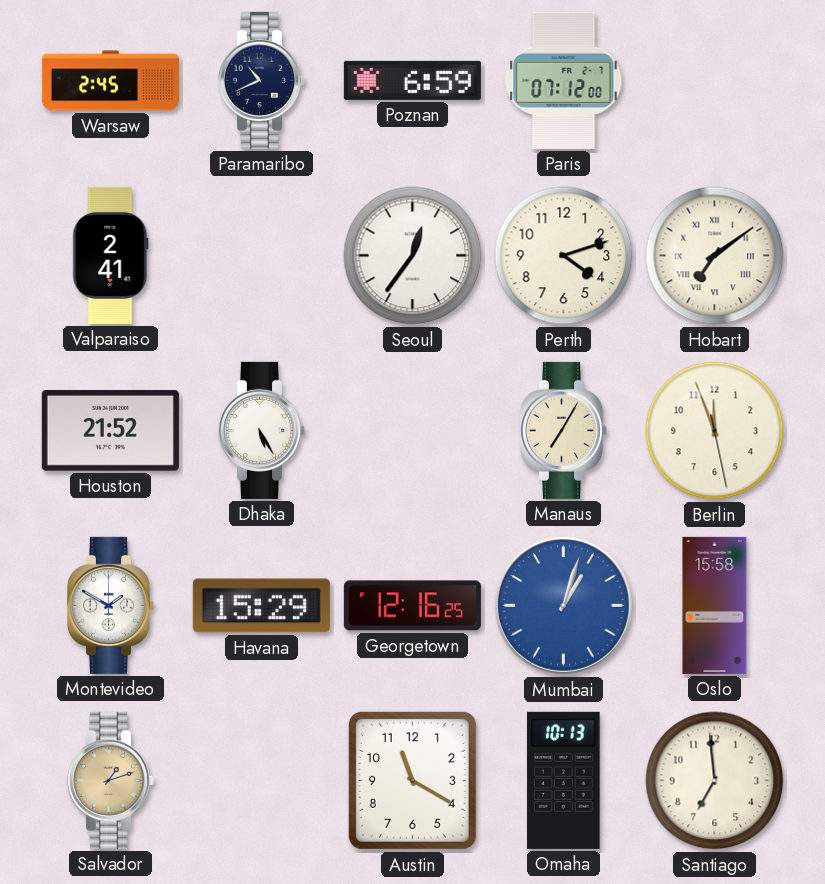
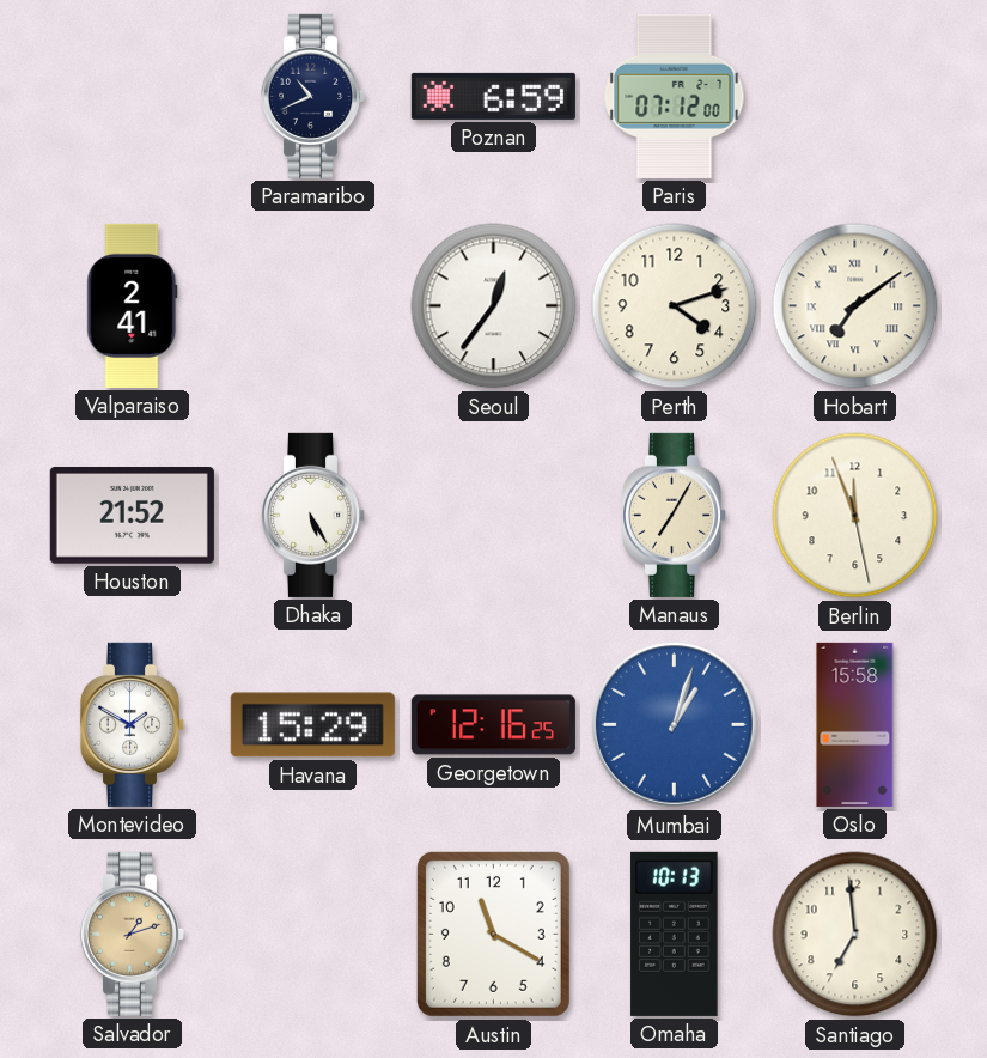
Warsaw: 2:45 -> none
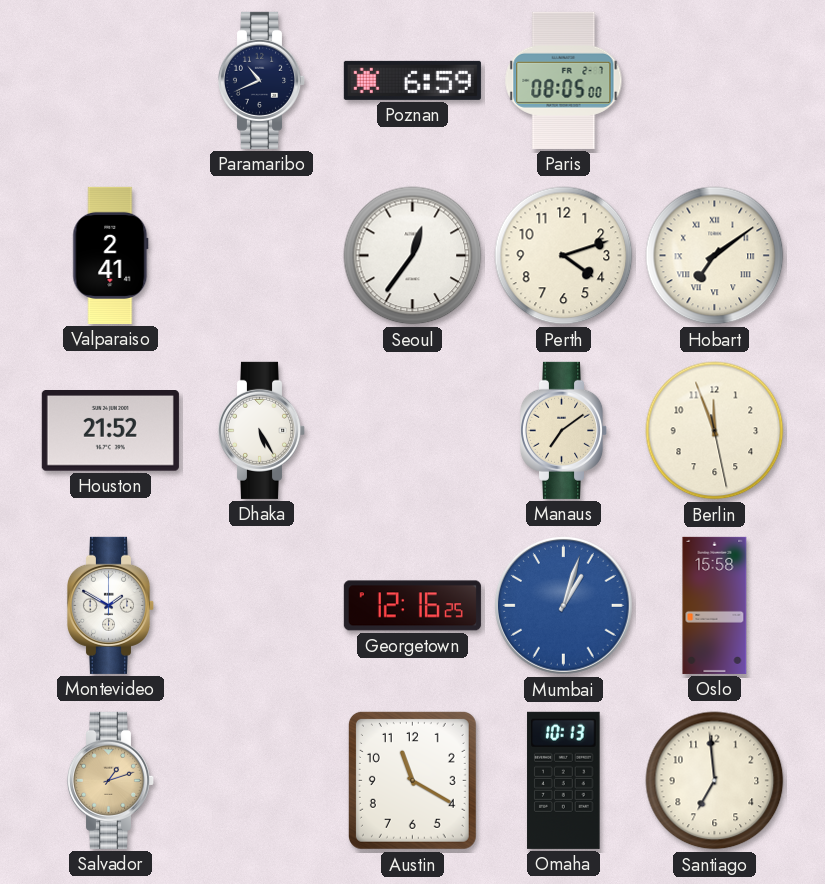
Paris: 07:12 -> 08:05
Manaus: 7:05 -> 7:09
Havana: 15:29 -> none
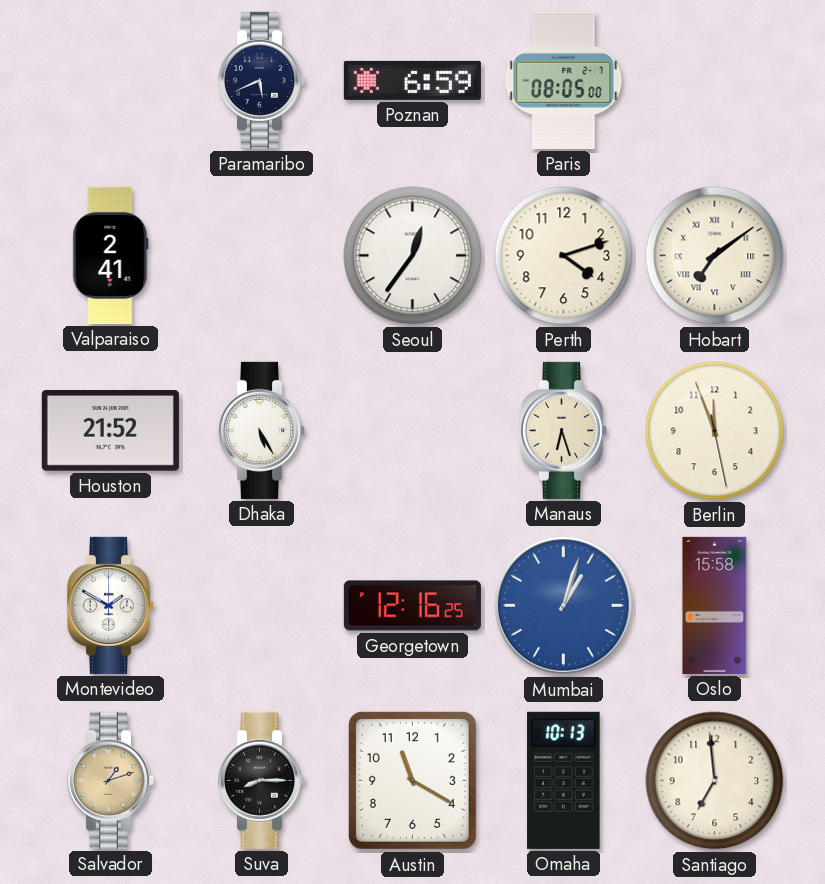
Paramaribo: 10:41 -> 5:41
Manaus: 7:09 -> 6:27
Suva: none -> 8:15
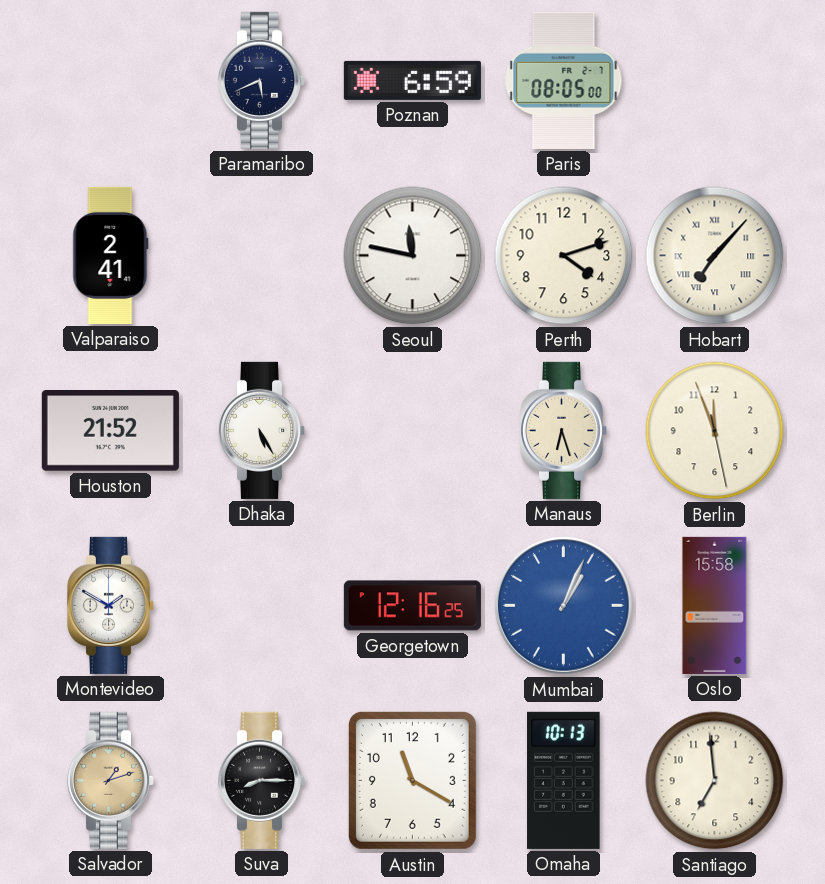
Seoul: 12:36 -> 11:47
Hobart: 7:09 -> 7:07
Mumbai: 1:03 -> 1:04
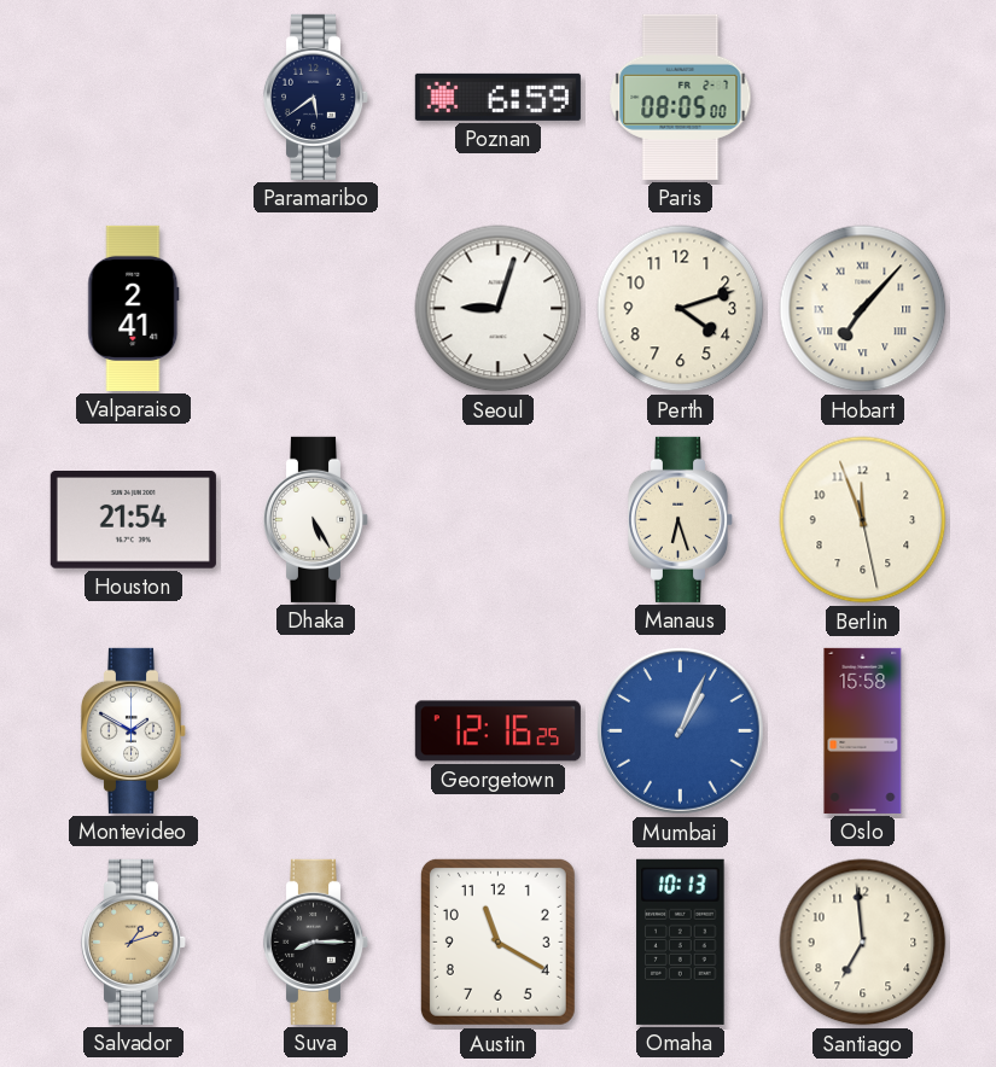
Paramaribo: 5:41 -> 5:39
Seoul: 11:47 -> 9:03
Houston: 21:52 -> 21:54
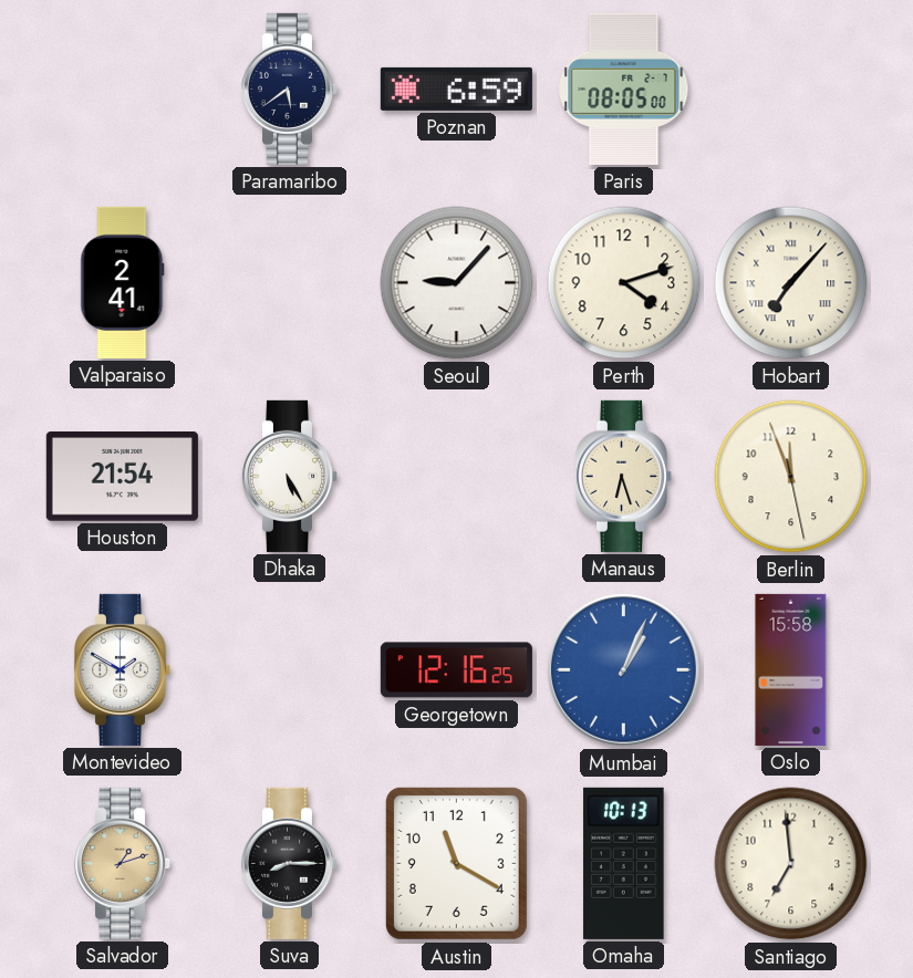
Seoul: 9:03 -> 9:07
